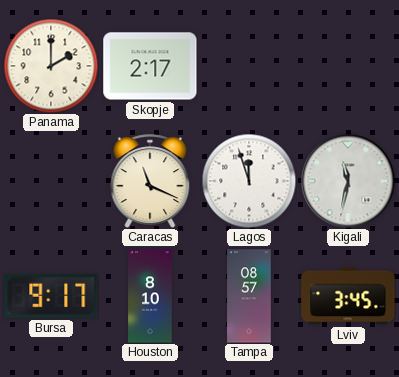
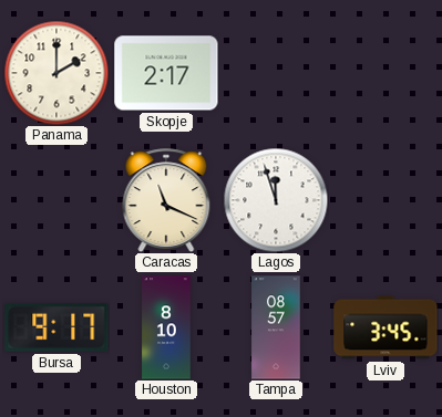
Kigali: 11:32 -> none
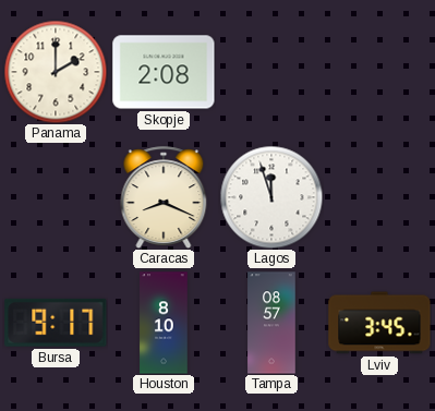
Skopje: 2:17 -> 2:08
Caracas: 11:19 -> 8:19
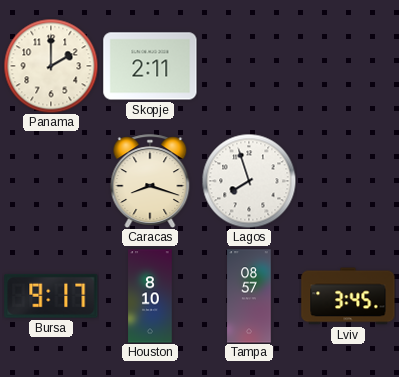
Skopje: 2:08 -> 2:11
Caracas: 8:19 -> 8:18
Lagos: 11:57 -> 7:57
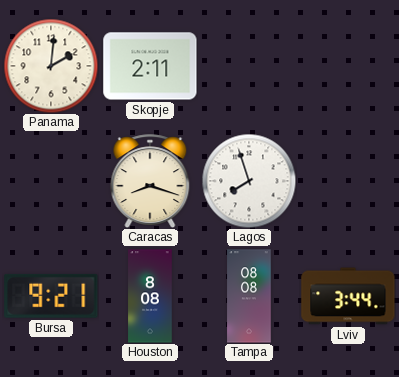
Panama: 2:00 -> 2:01
Bursa: 9:17 -> 9:21
Houston: 8:10 -> 8:08
Tampa: 08:57 -> 08:08
Lviv: 3:45 -> 3:44
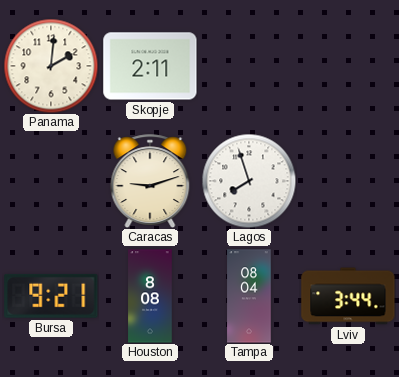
Caracas: 8:18 -> 9:12
Tampa: 08:08 -> 08:04
